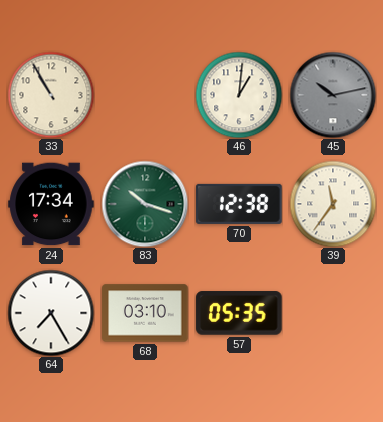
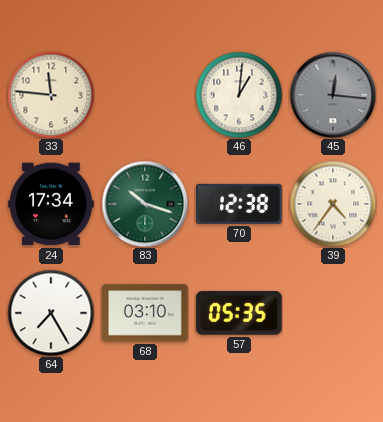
33: 10:55 -> 11:46
45: 10:13 -> 12:16
39: 11:36 -> 4:36
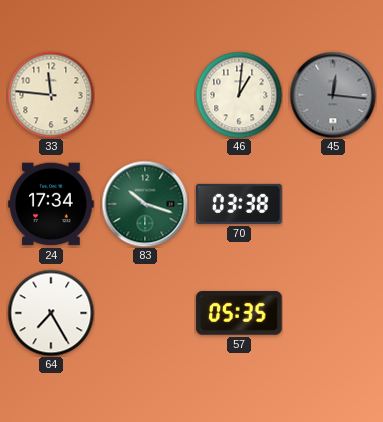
70: 12:38 -> 03:38
39: 4:36 -> none
68: 03:10 -> none
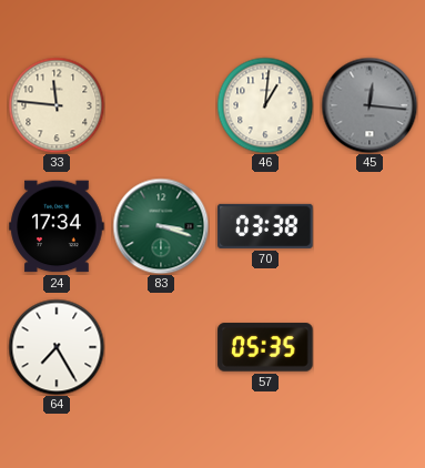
83: 10:18 -> 3:18
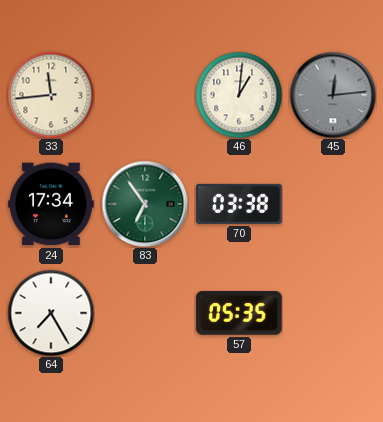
33: 11:46 -> 11:44
45: 12:16 -> 12:14
83: 3:18 -> 6:54
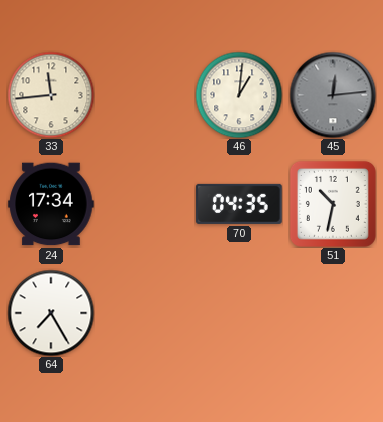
83: 6:54 -> none
70: 03:38 -> 04:35
51: none -> 10:32
57: 05:35 -> none
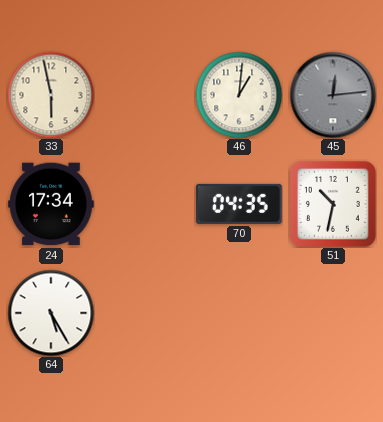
33: 11:44 -> 5:58
64: 7:25 -> 5:25
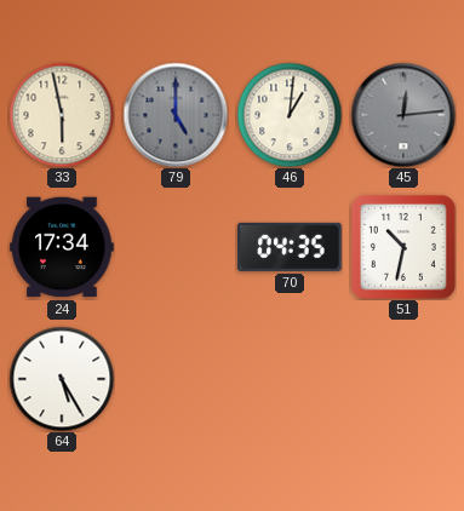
79: none -> 5:00
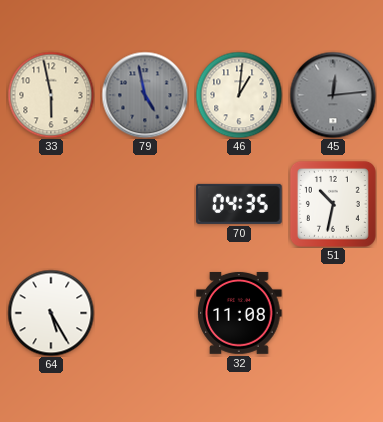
79: 5:00 -> 4:58
24: 17:34 -> none
32: none -> 11:08
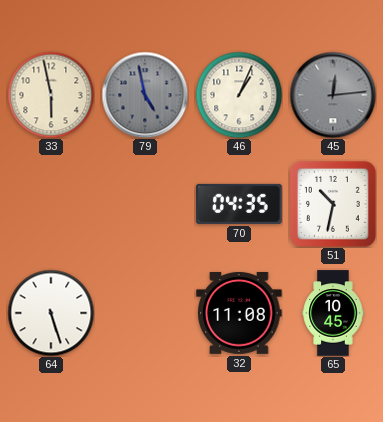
46: 1:01 -> 1:04
64: 5:25 -> 5:27
65: none -> 10:45
